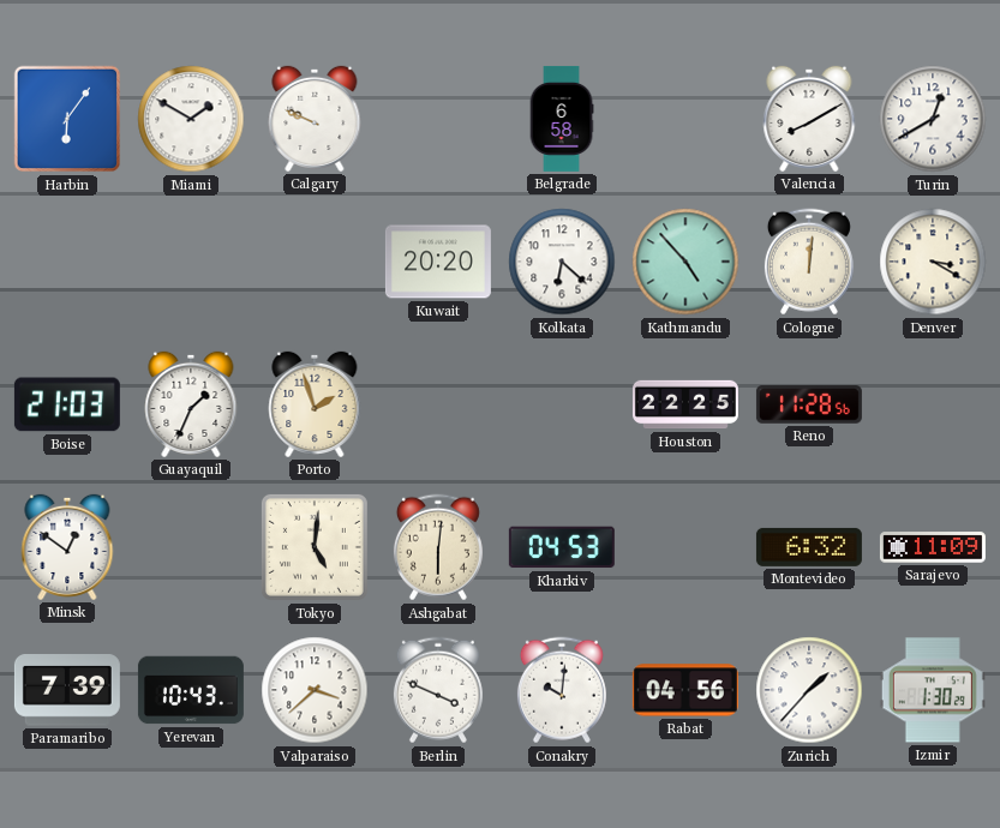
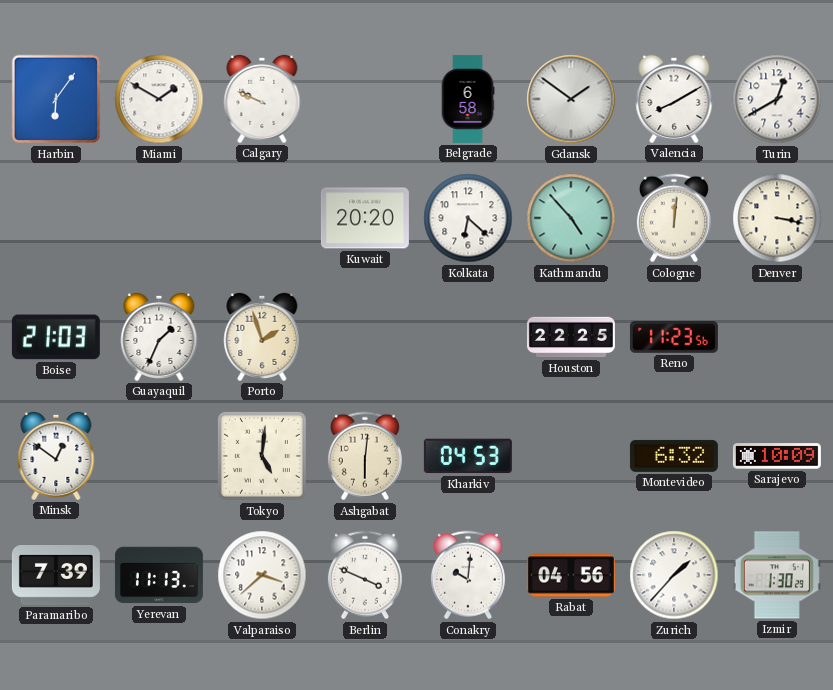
Gdansk: none -> 1:51
Denver: 3:20 -> 3:17
Reno: 11:28 -> 11:23
Sarajevo: 11:09 -> 10:09
Yerevan: 10:43 -> 11:13
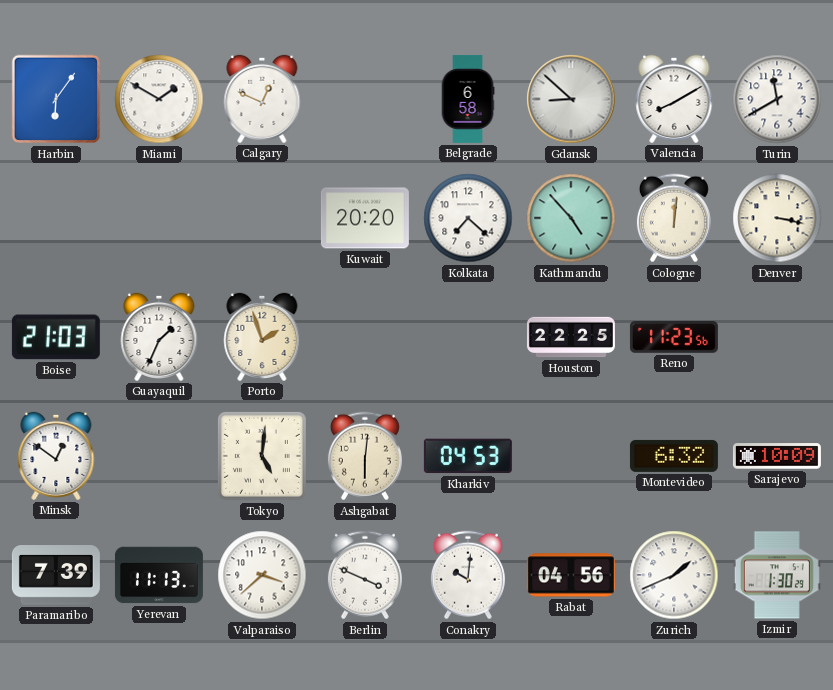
Calgary: 9:49 -> 12:49
Gdansk: 1:51 -> 8:52
Turin: 12:40 -> 11:40
Kolkata: 6:22 -> 7:22
Zurich: 1:37 -> 1:41
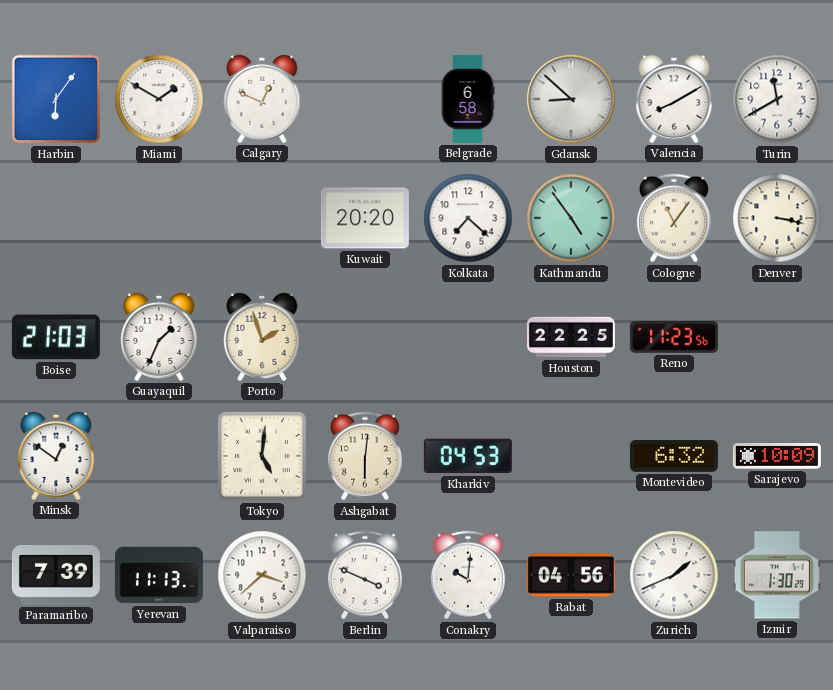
Kathmandu: 4:53 -> 4:54
Cologne: 12:01 -> 11:06
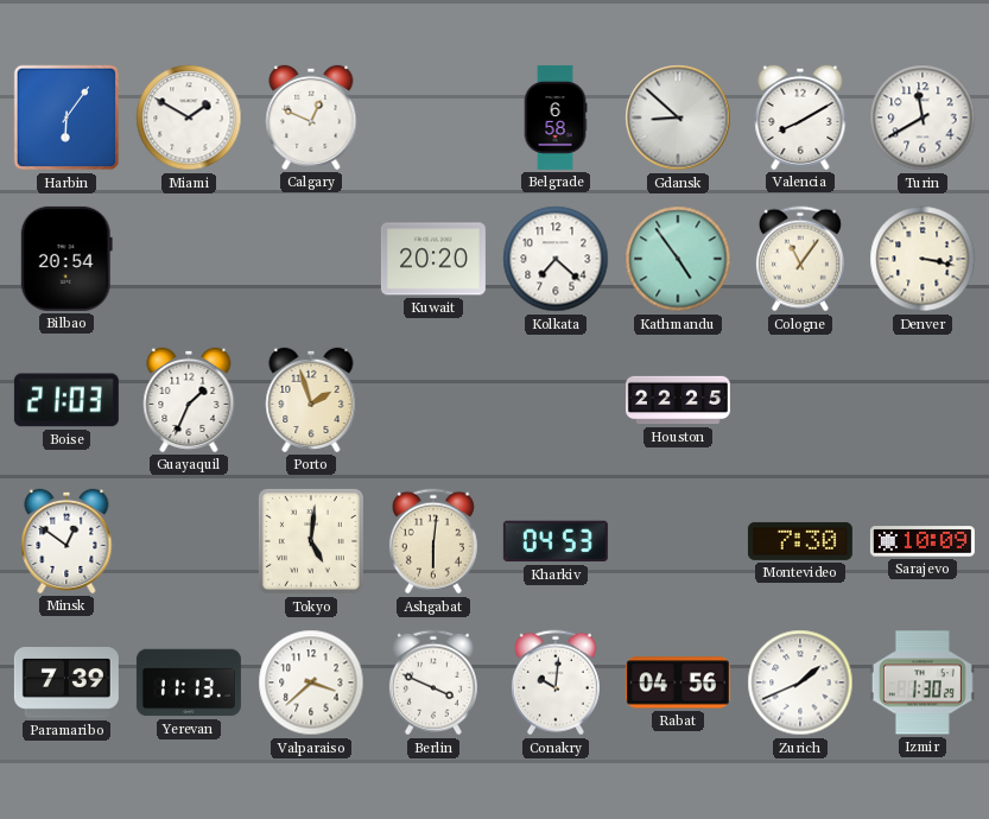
Bilbao: none -> 20:54
Reno: 11:23 -> none
Montevideo: 6:32 -> 7:30
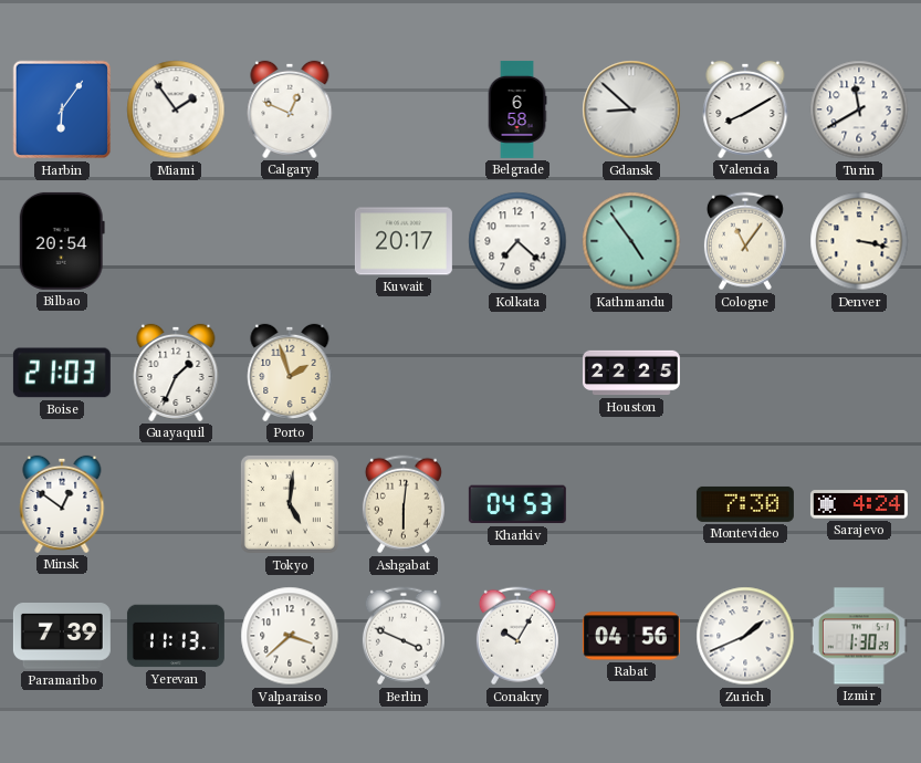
Miami: 1:50 -> 1:54
Kuwait: 20:20 -> 20:17
Sarajevo: 10:09 -> 4:24
Conakry: 10:01 -> 10:05
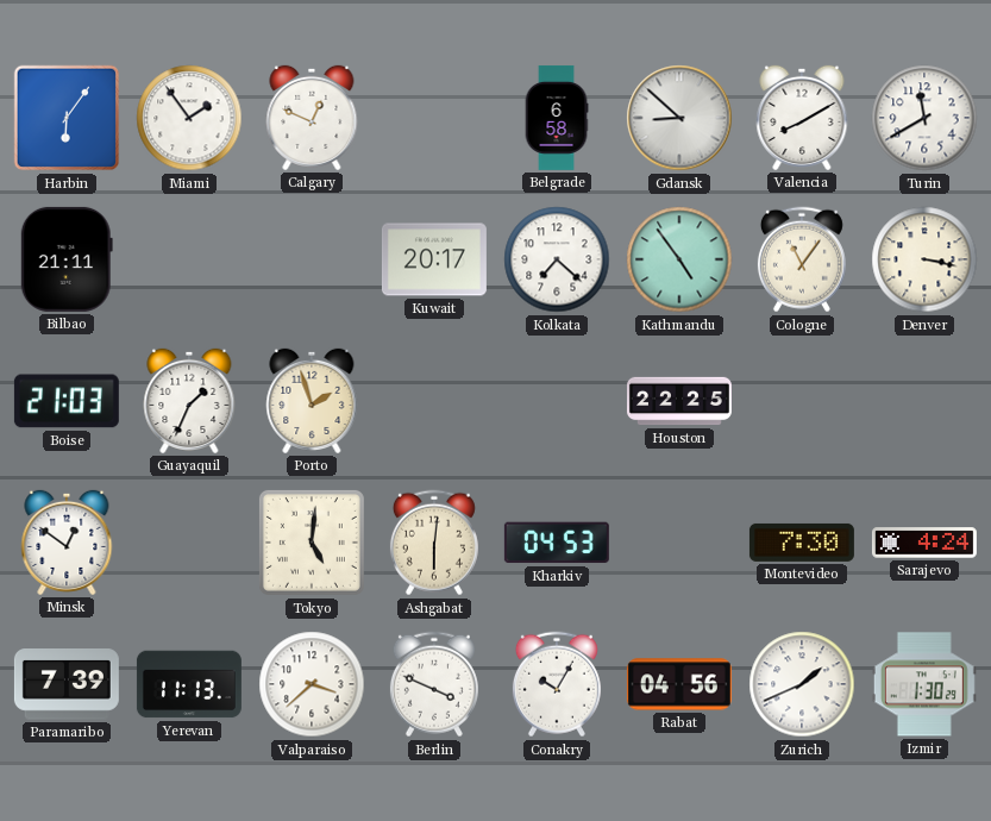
Bilbao: 20:54 -> 21:11
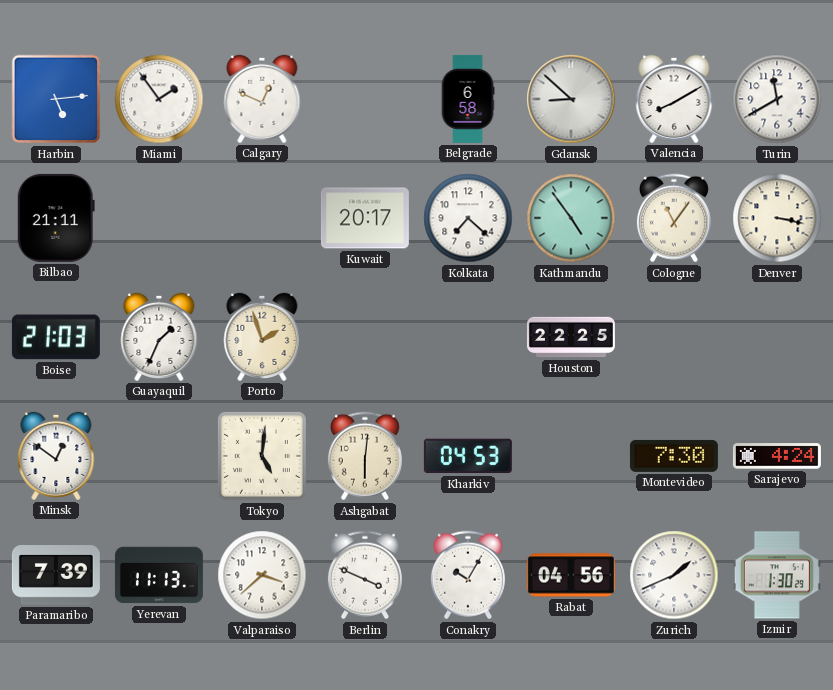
Harbin: 6:06 -> 5:14
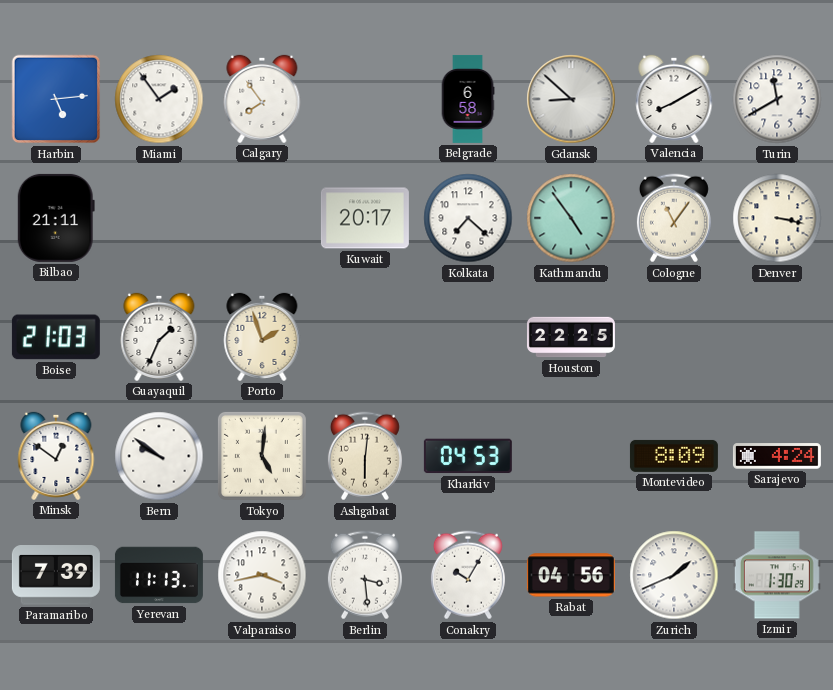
Calgary: 12:49 -> 7:54
Bern: none -> 9:51
Montevideo: 7:30 -> 8:09
Valparaiso: 3:38 -> 3:43
Berlin: 3:49 -> 3:29
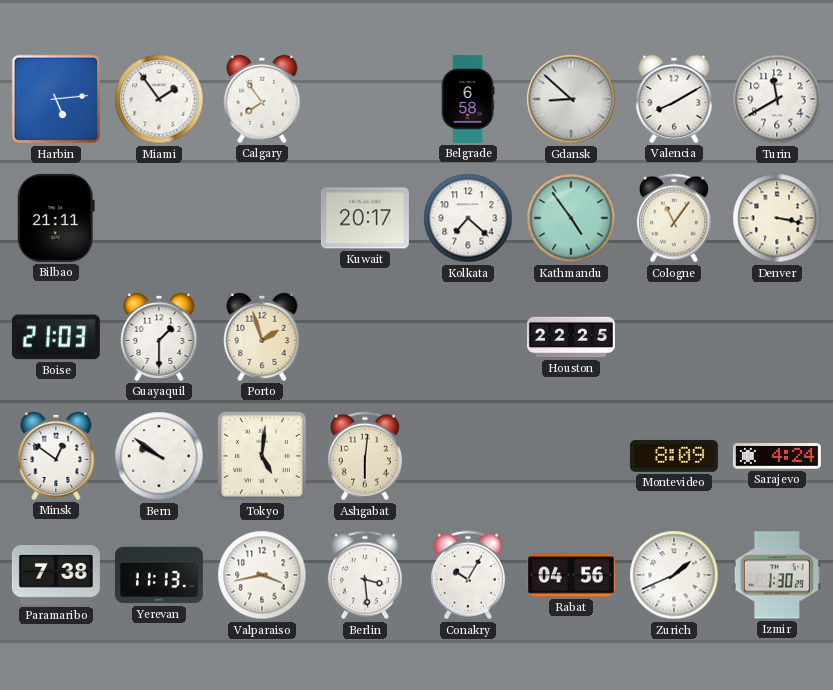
Guayaquil: 1:34 -> 1:30
Kharkiv: 04:53 -> none
Paramaribo: 7:39 -> 7:38
